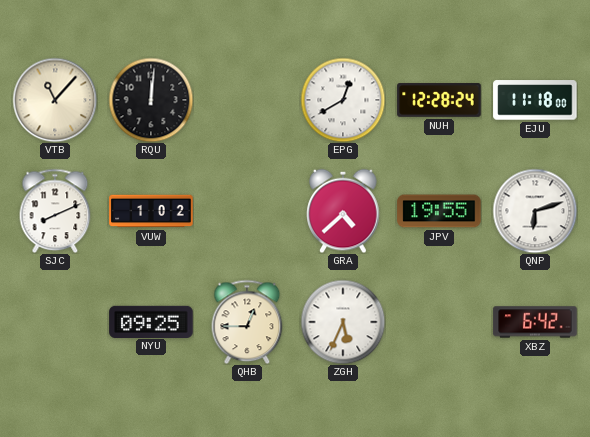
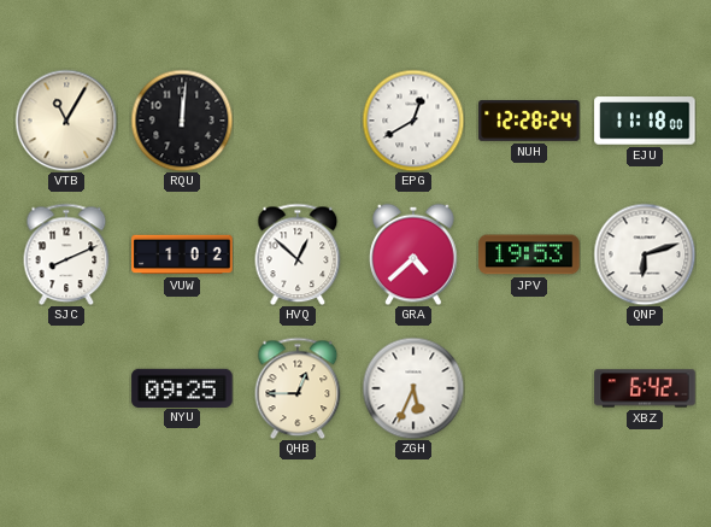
VTB: 11:07 -> 11:05
HVQ: none -> 12:52
JPV: 19:55 -> 19:53
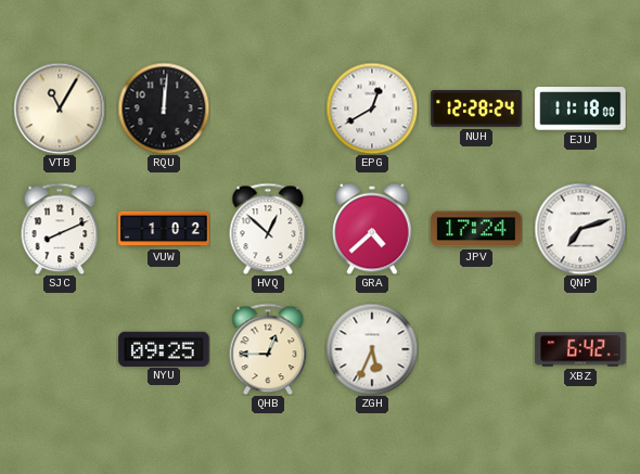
JPV: 19:53 -> 17:24
QNP: 6:12 -> 7:12
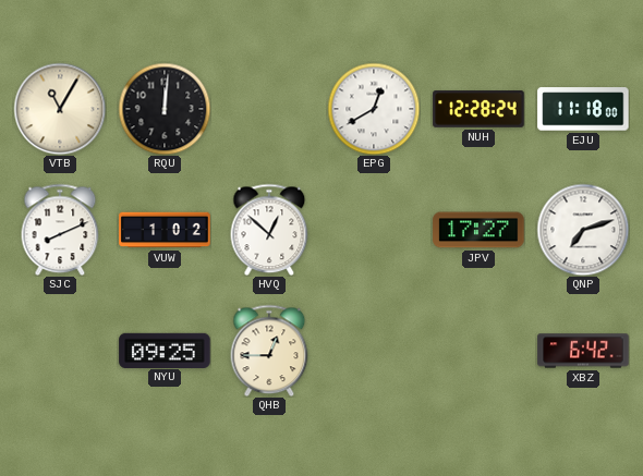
GRA: 4:38 -> none
JPV: 17:24 -> 17:27
ZGH: 5:34 -> none
